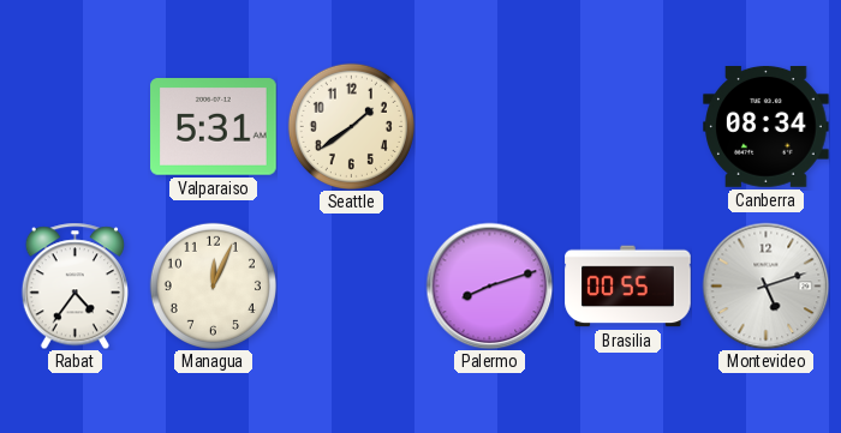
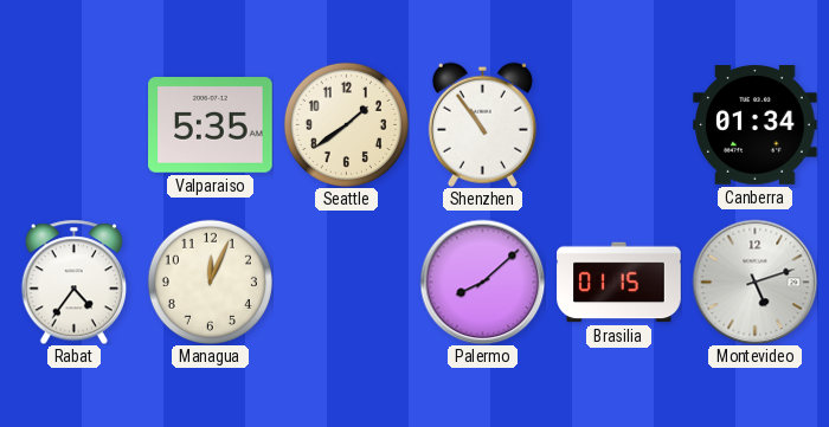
Valparaiso: 5:31 -> 5:35
Shenzhen: none -> 10:54
Canberra: 08:34 -> 01:34
Palermo: 8:12 -> 8:08
Brasilia: 00:55 -> 01:15
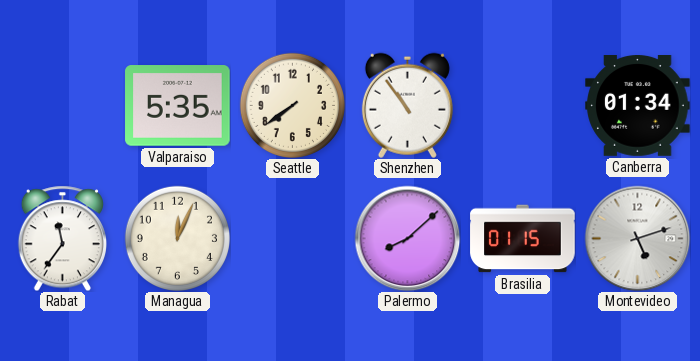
Seattle: 1:39 -> 7:39
Rabat: 4:36 -> 11:36
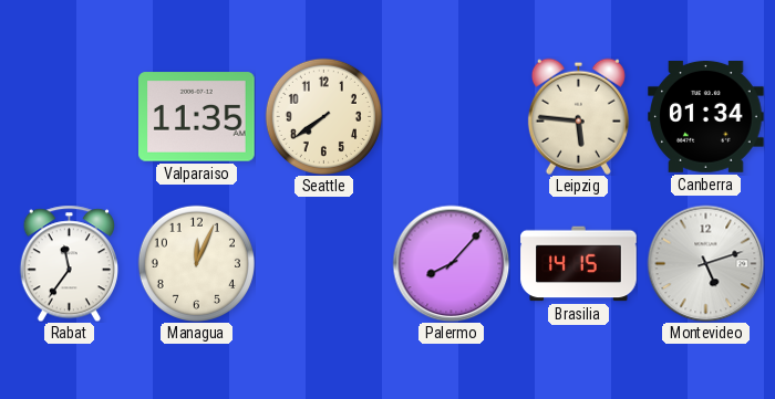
Valparaiso: 5:35 -> 11:35
Shenzhen: 10:54 -> none
Leipzig: none -> 5:46
Palermo: 8:08 -> 8:07
Brasilia: 01:15 -> 14:15
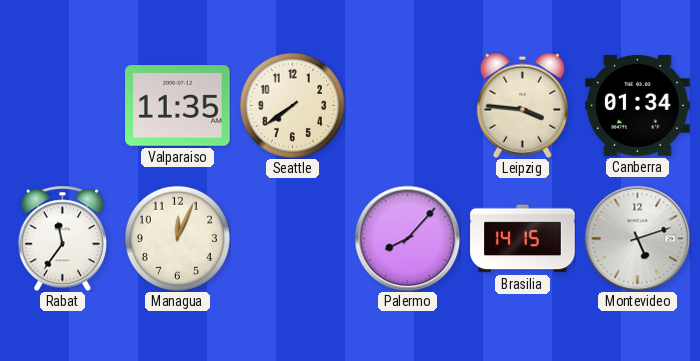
Leipzig: 5:46 -> 3:46
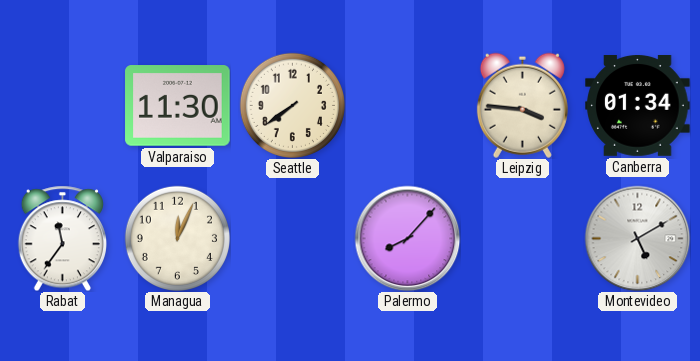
Valparaiso: 11:35 -> 11:30
Brasilia: 14:15 -> none
Montevideo: 5:12 -> 5:10
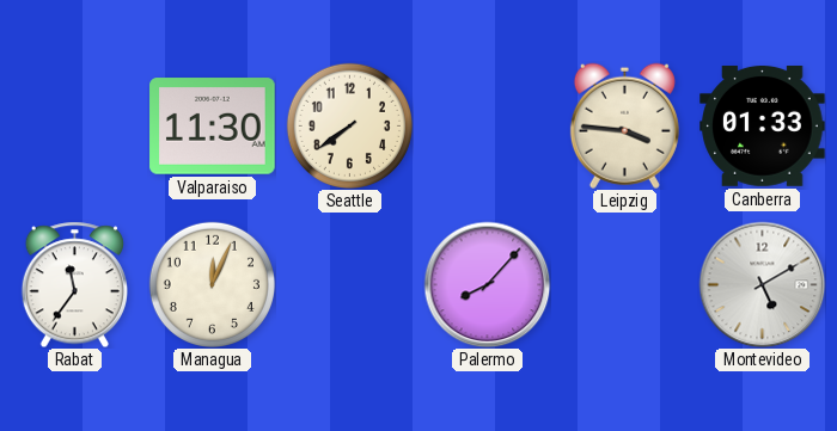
Canberra: 01:34 -> 01:33
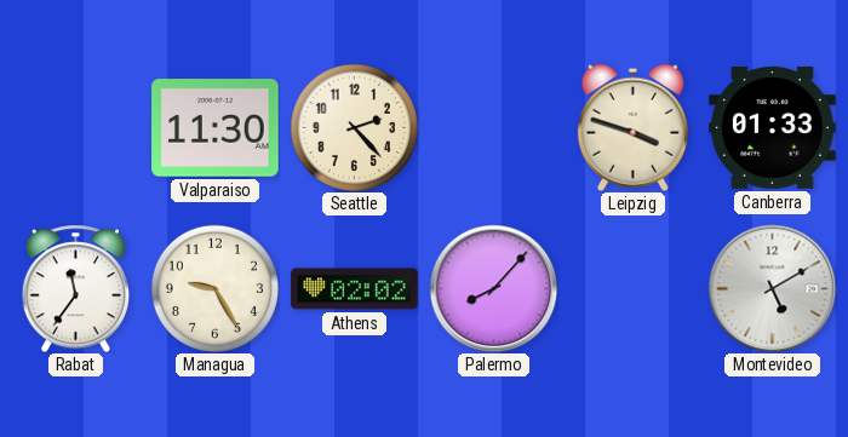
Seattle: 7:39 -> 2:23
Leipzig: 3:46 -> 3:48
Managua: 12:04 -> 9:25
Athens: none -> 02:02
